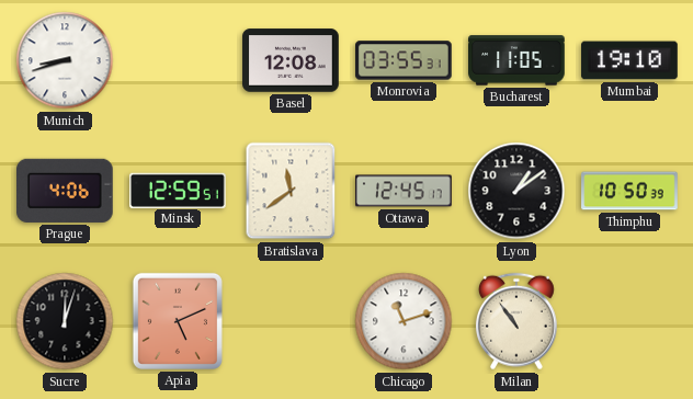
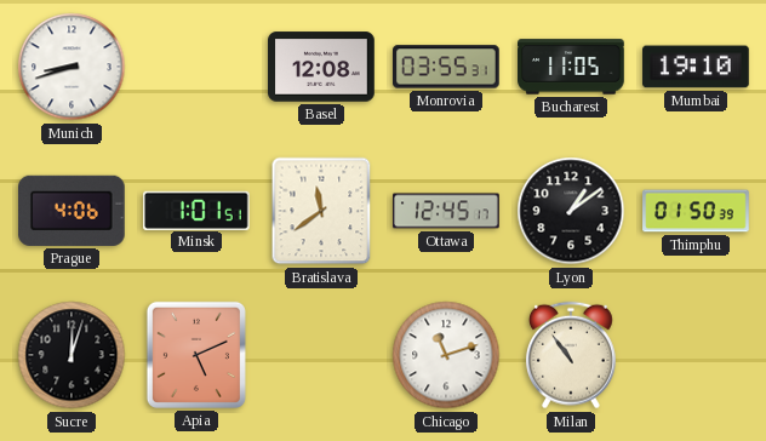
Minsk: 12:59 -> 1:01
Thimphu: 10:50 -> 01:50
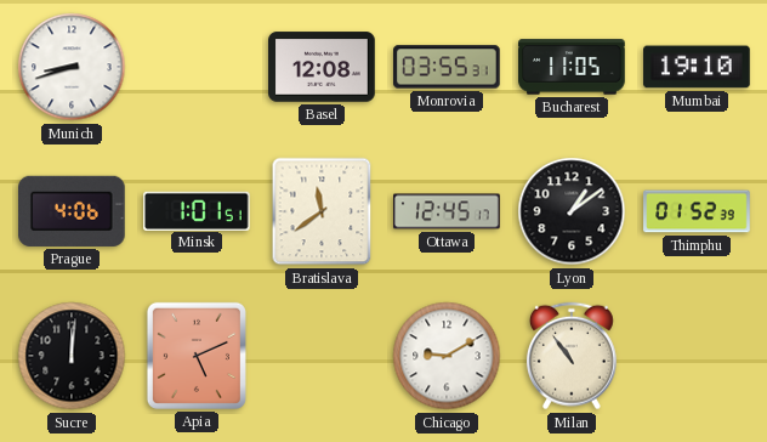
Thimphu: 01:50 -> 01:52
Sucre: 12:03 -> 12:01
Chicago: 11:12 -> 9:10
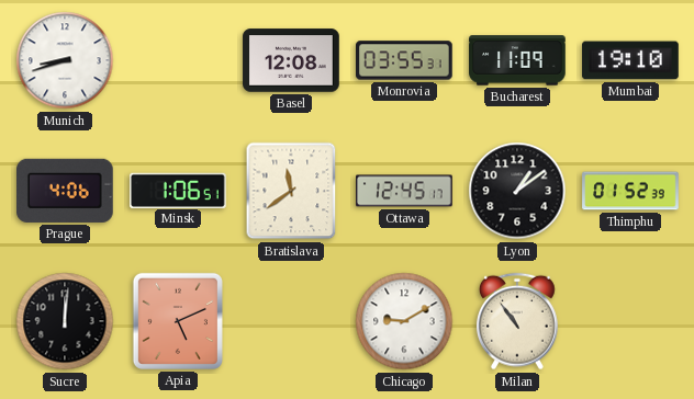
Bucharest: 11:05 -> 11:09
Minsk: 1:01 -> 1:06
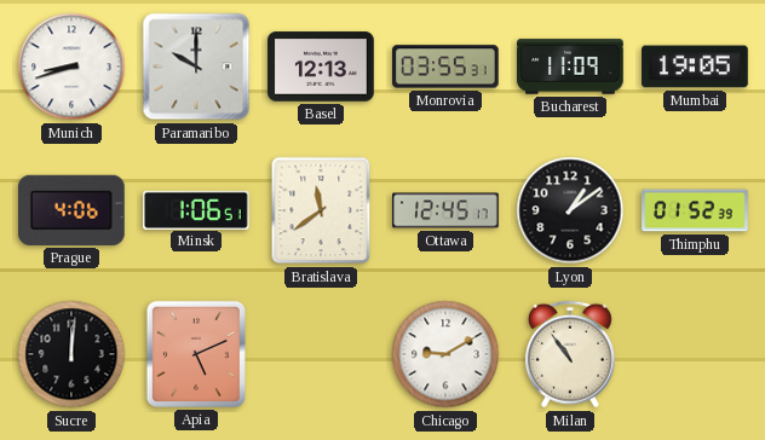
Paramaribo: none -> 10:00
Basel: 12:08 -> 12:13
Mumbai: 19:10 -> 19:05
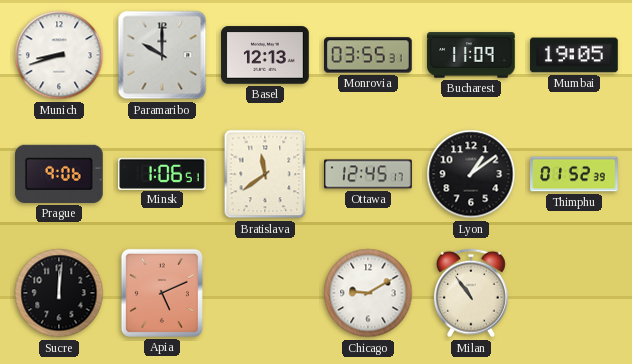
Prague: 4:06 -> 9:06
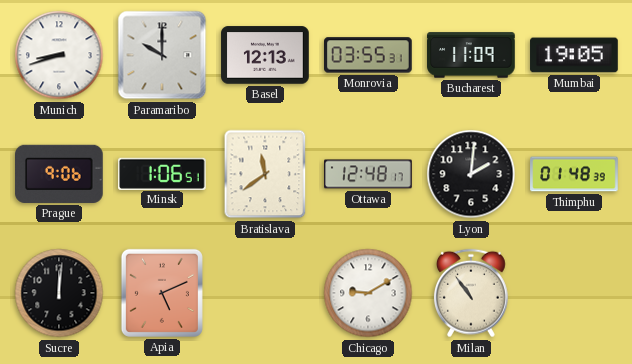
Ottawa: 12:45 -> 12:48
Lyon: 1:09 -> 2:01
Thimphu: 01:52 -> 01:48
